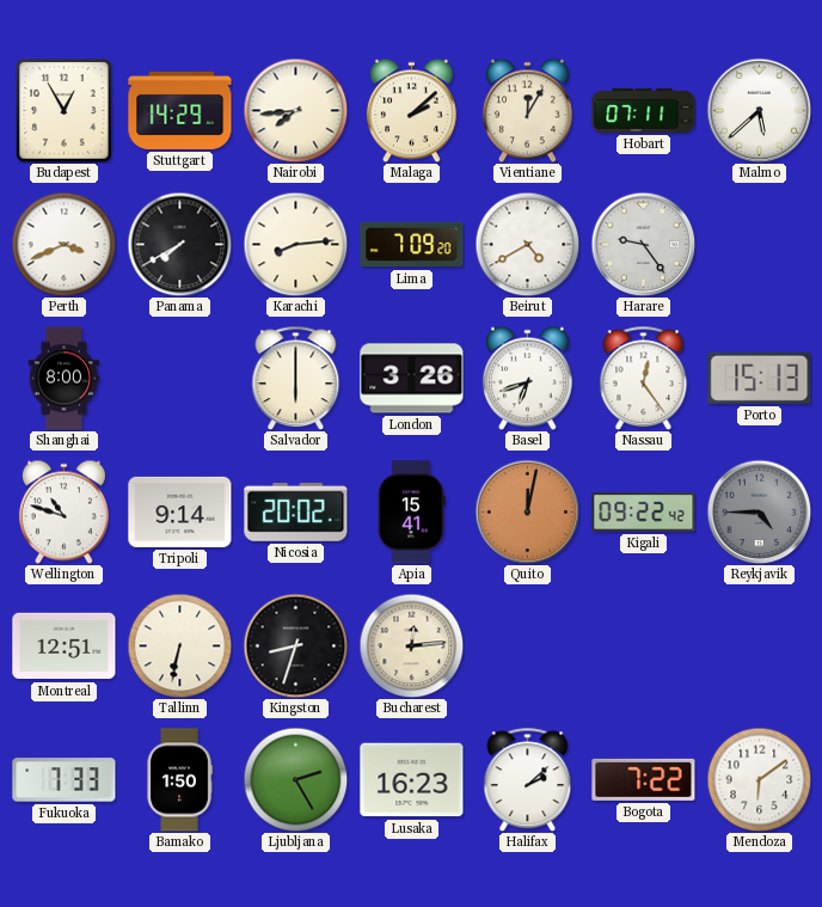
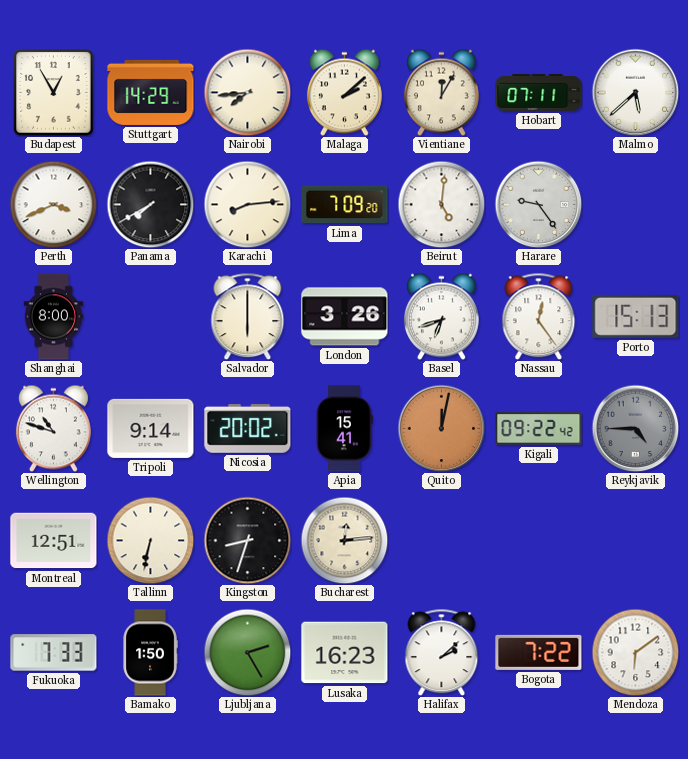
Beirut: 4:40 -> 5:01
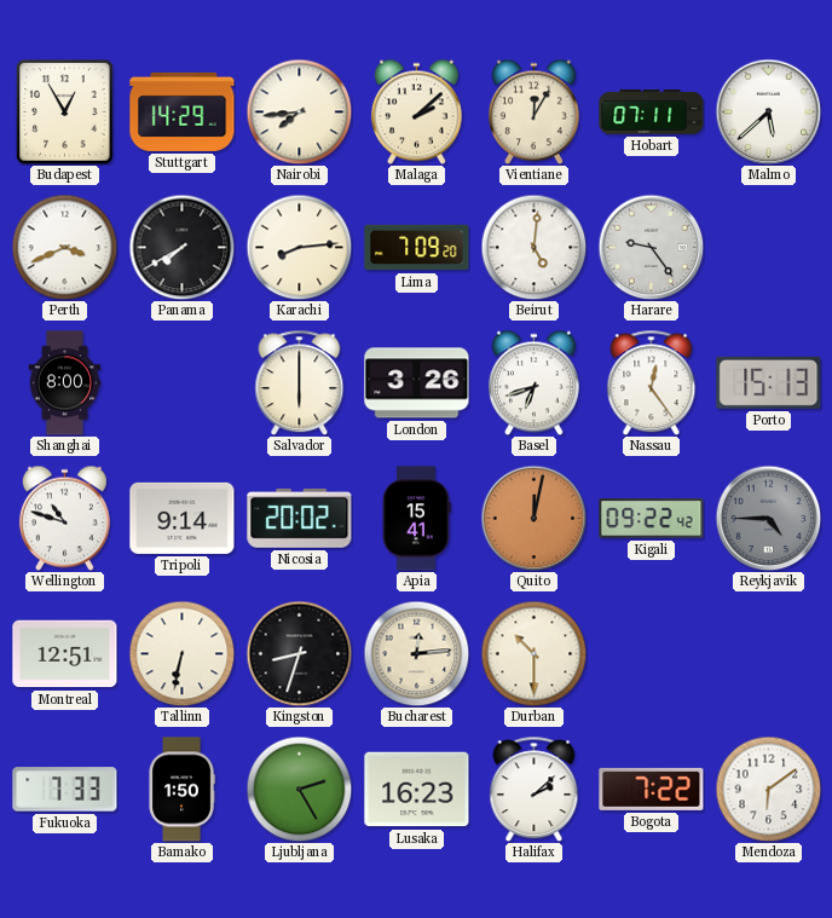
Durban: none -> 10:30
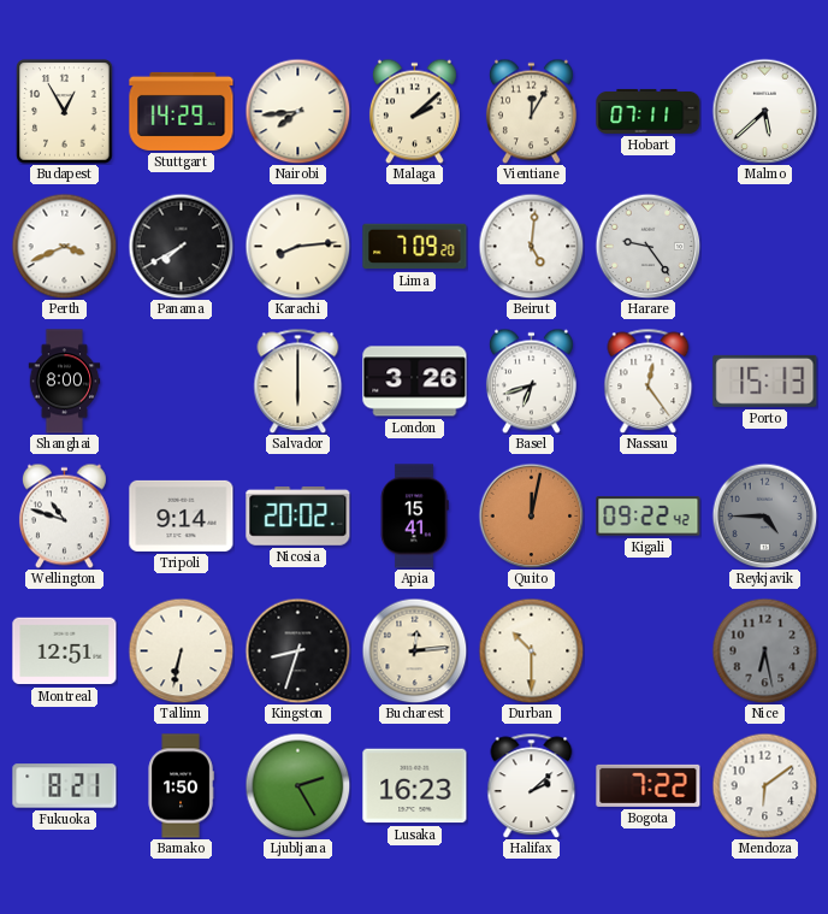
Nice: none -> 6:28
Fukuoka: 7:33 -> 8:21
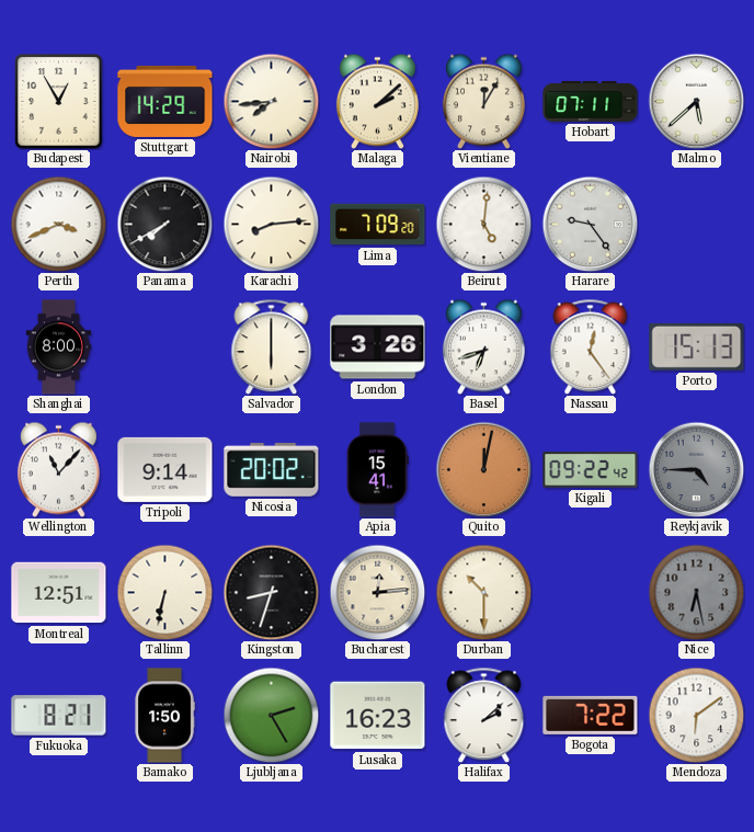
Wellington: 10:48 -> 11:07
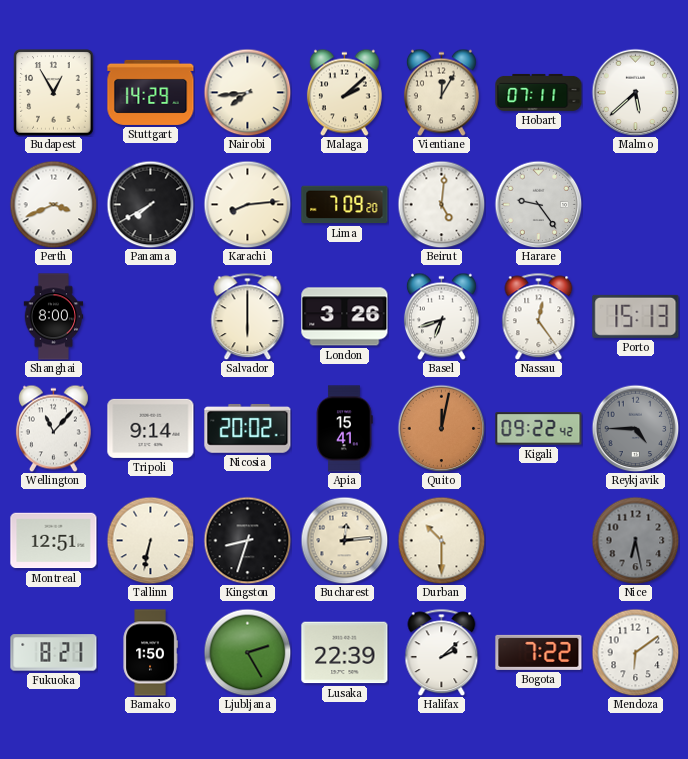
Lusaka: 16:23 -> 22:39
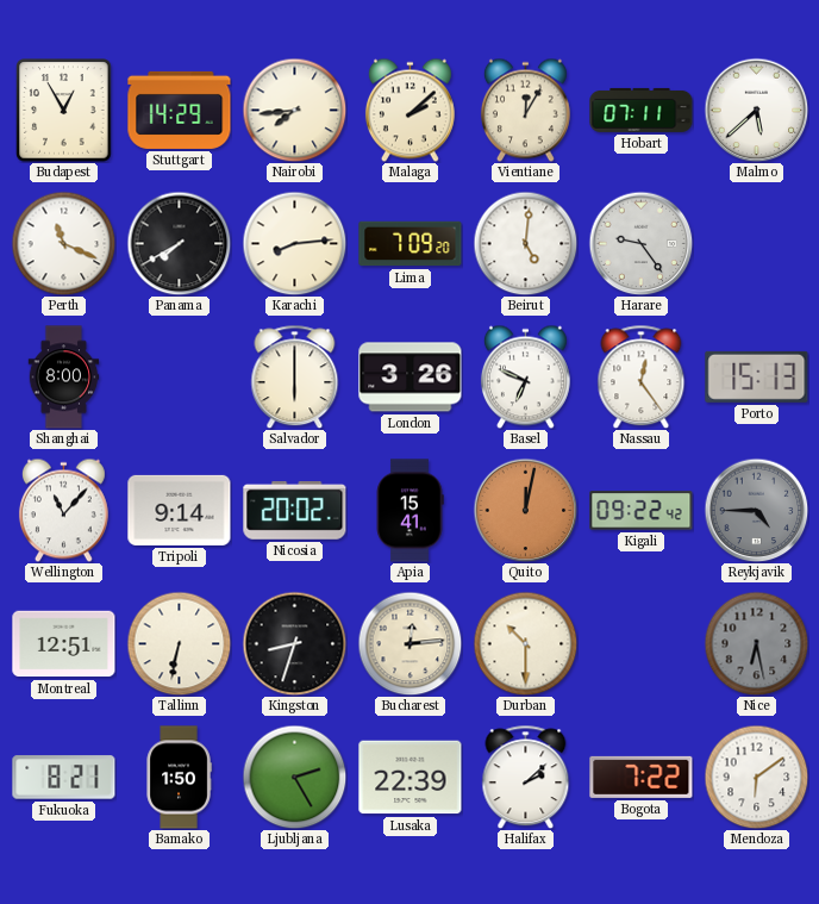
Perth: 3:41 -> 11:19
Basel: 6:42 -> 6:49
